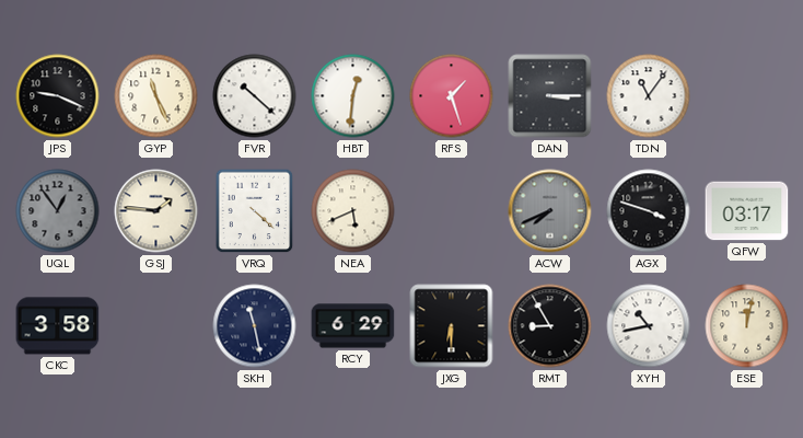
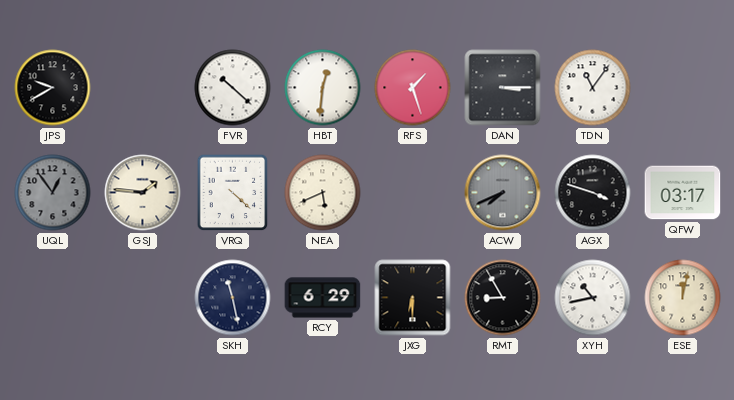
JPS: 9:19 -> 9:40
GYP: 11:26 -> none
CKC: 3:58 -> none
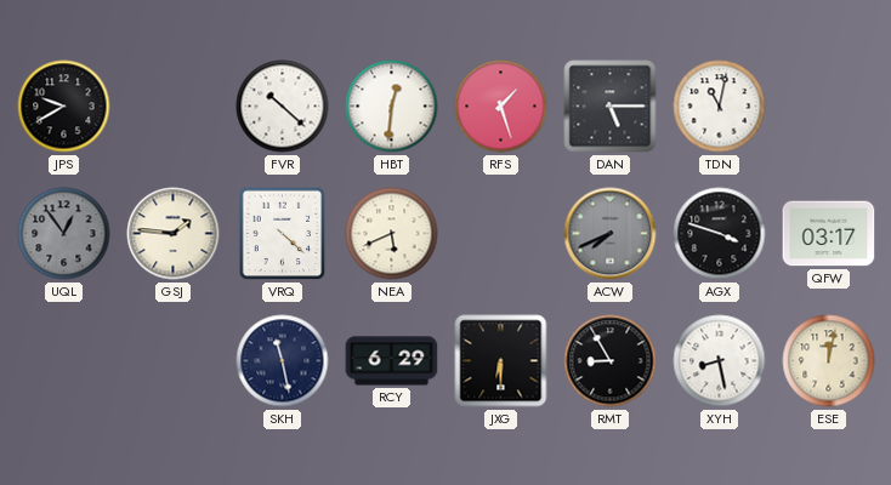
DAN: 3:15 -> 5:15
TDN: 11:06 -> 11:02
XYH: 10:43 -> 8:28
